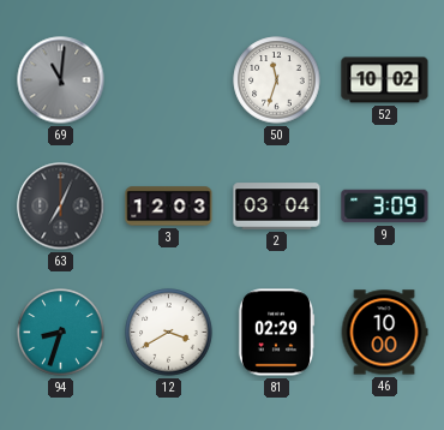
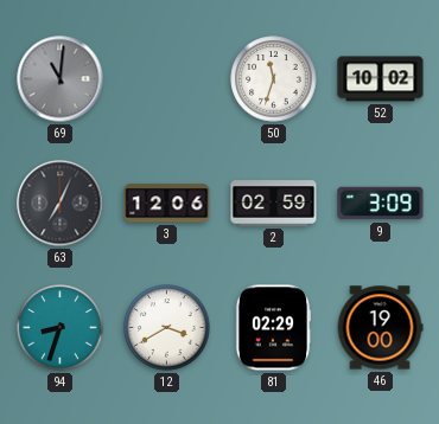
3: 12:03 -> 12:06
2: 03:04 -> 02:59
46: 10:00 -> 19:00
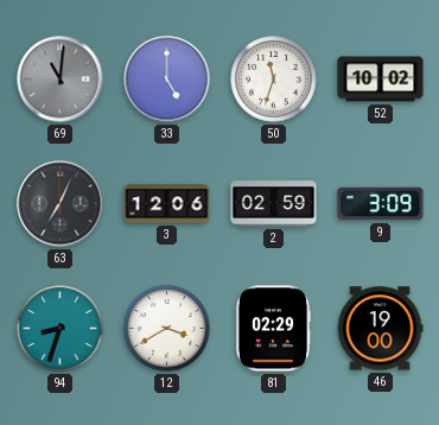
33: none -> 5:00
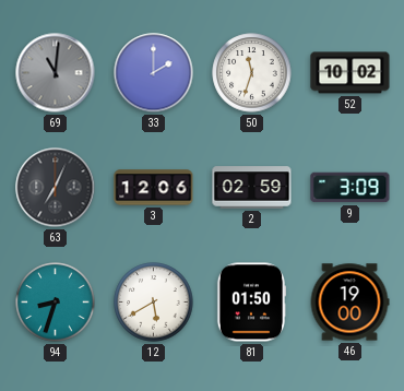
33: 5:00 -> 2:00
12: 3:40 -> 5:40
81: 02:29 -> 01:50
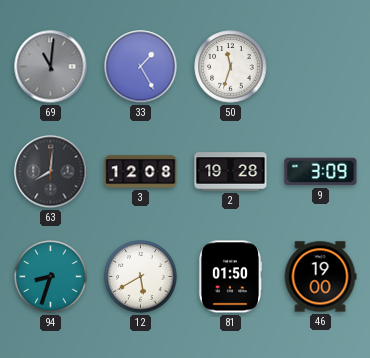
33: 2:00 -> 1:25
52: 10:02 -> none
63: 7:04 -> 8:01
3: 12:06 -> 12:08
2: 02:59 -> 19:28
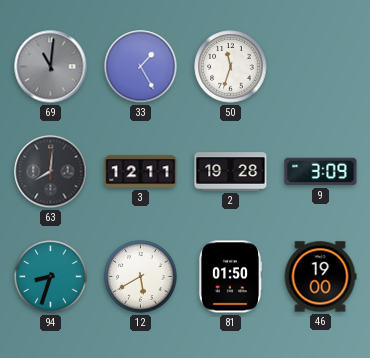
3: 12:08 -> 12:11
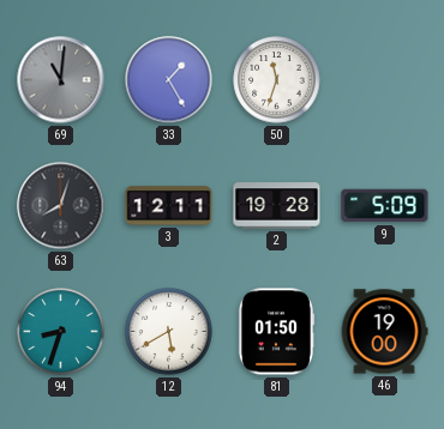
63: 8:01 -> 8:03
9: 3:09 -> 5:09
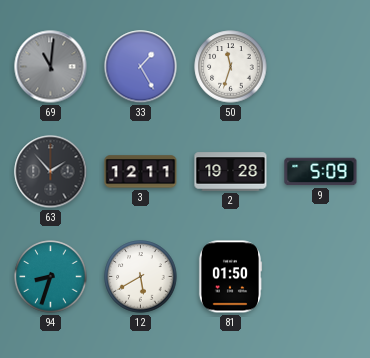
63: 8:03 -> 1:53
46: 19:00 -> none
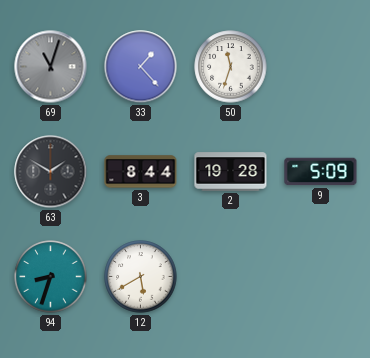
69: 11:01 -> 11:03
33: 1:25 -> 1:23
63: 1:53 -> 1:50
3: 12:11 -> 8:44
81: 01:50 -> none
